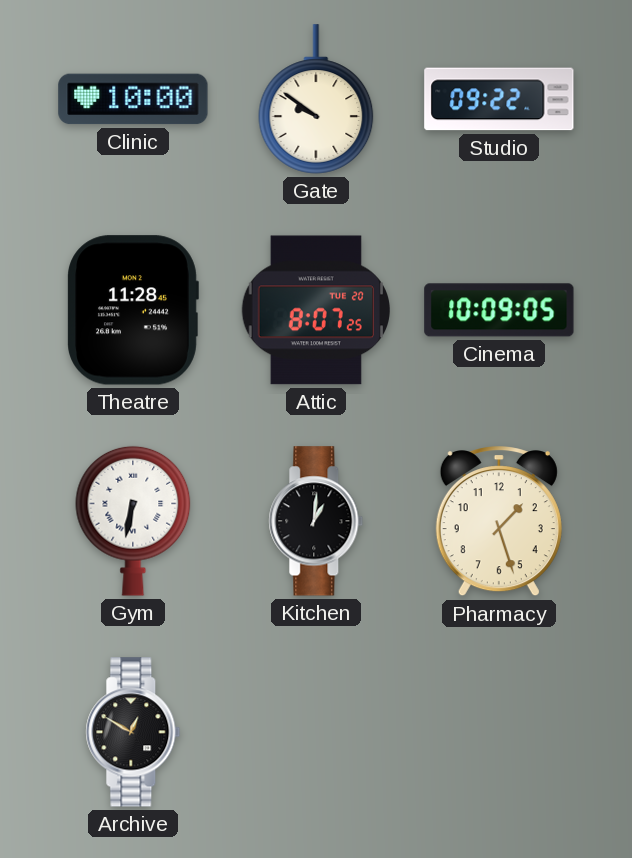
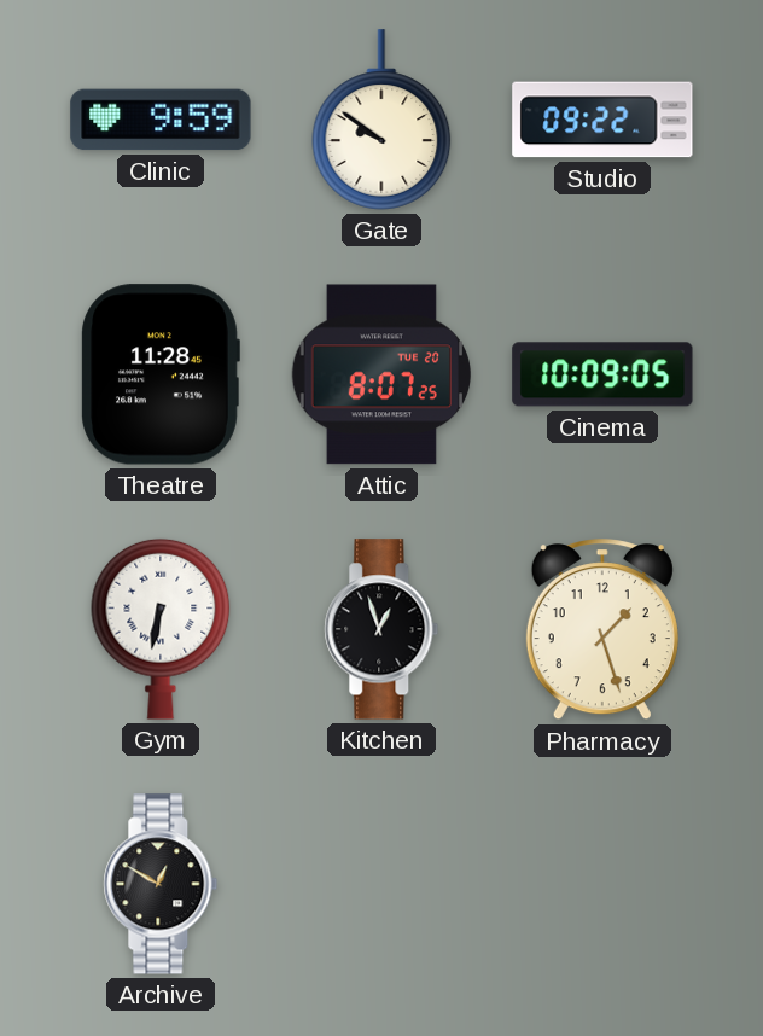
Clinic: 10:00 -> 9:59
Kitchen: 1:01 -> 12:57
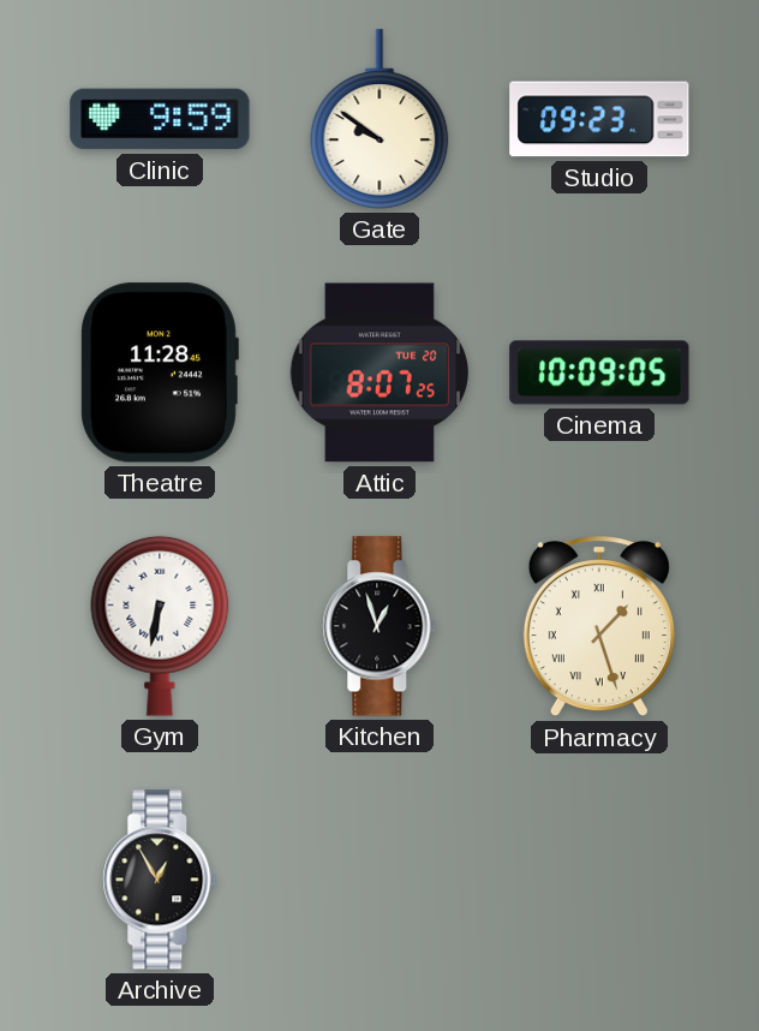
Studio: 09:22 -> 09:23
Pharmacy numerals: Arabic -> Roman
Archive: 12:50 -> 12:55
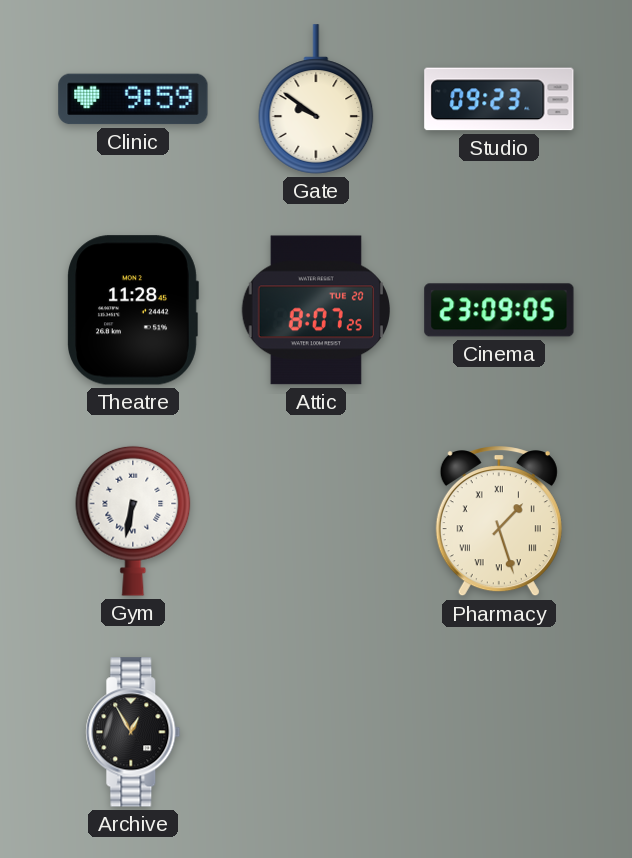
Cinema: 10:09 -> 23:09
Kitchen: 12:57 -> none
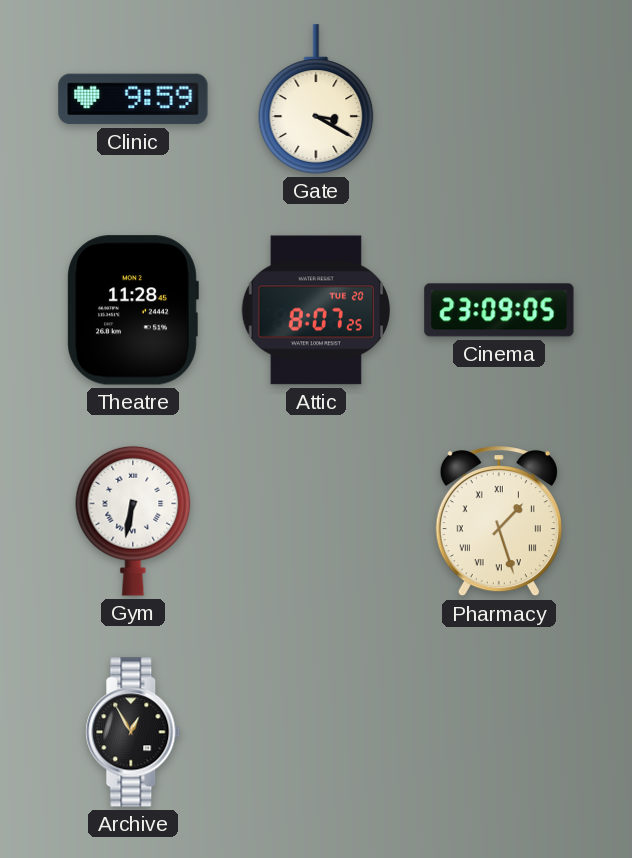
Gate: 9:51 -> 3:20
Studio: 09:23 -> none
